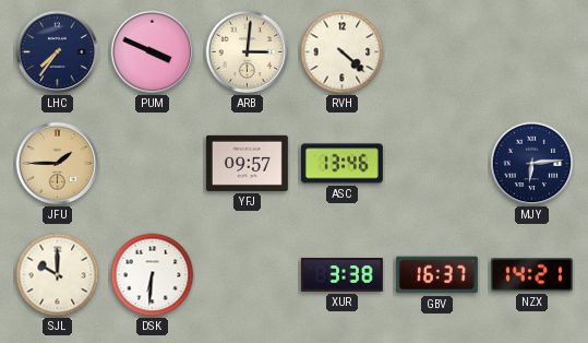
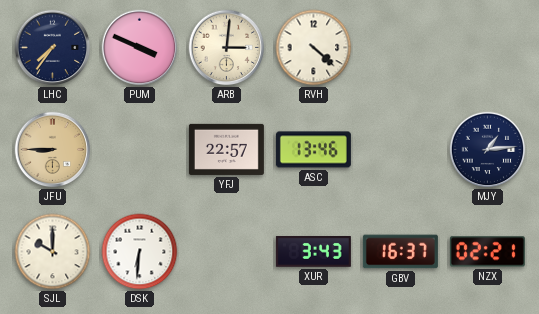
JFU: 1:45 -> 8:45
YFJ: 09:57 -> 22:57
MJY: 6:14 -> 1:14
XUR: 3:38 -> 3:43
NZX: 14:21 -> 02:21
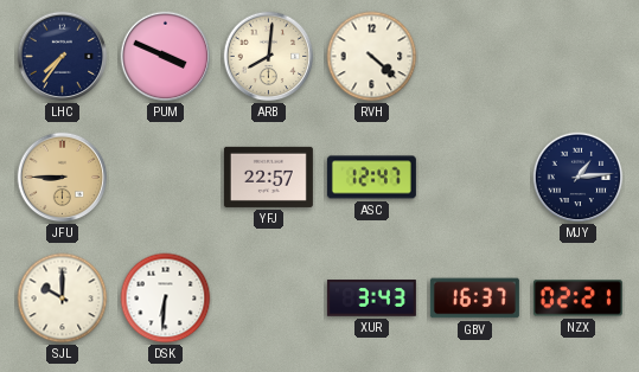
ARB: 3:01 -> 8:01
ASC: 13:46 -> 12:47
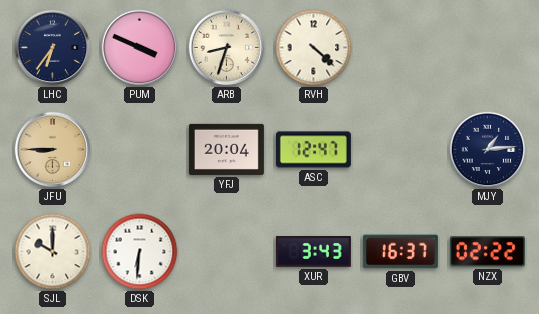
LHC: 7:36 -> 6:36
ARB: 8:01 -> 8:33
YFJ: 22:57 -> 20:04
NZX: 02:21 -> 02:22
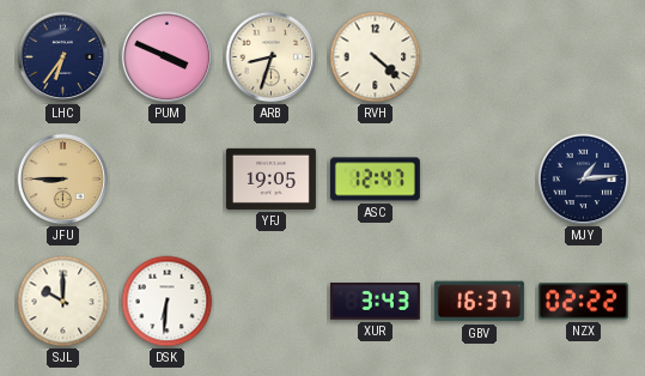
YFJ: 20:04 -> 19:05
